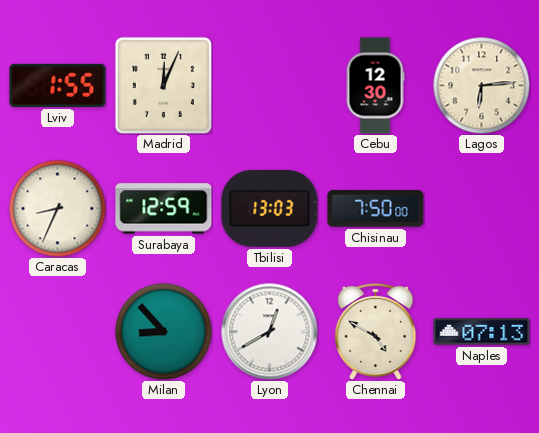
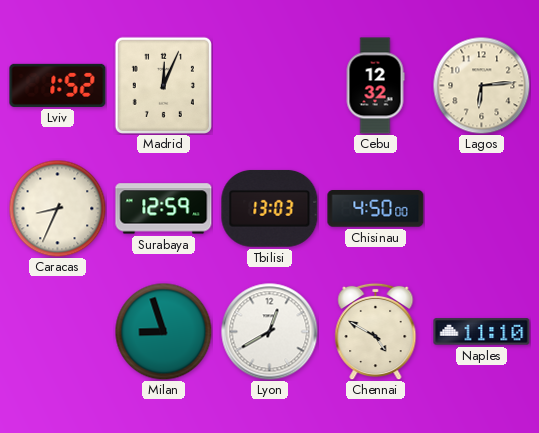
Lviv: 1:55 -> 1:52
Cebu: 12:30 -> 12:32
Chisinau: 7:50 -> 4:50
Milan: 8:53 -> 8:57
Naples: 07:13 -> 11:10
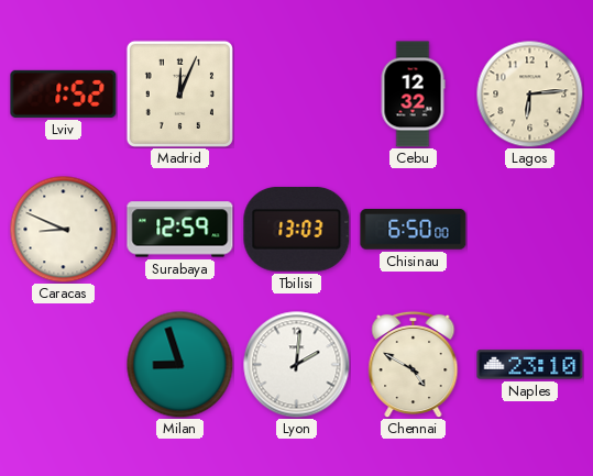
Caracas: 8:34 -> 8:49
Chisinau: 4:50 -> 6:50
Lyon: 12:40 -> 2:01
Naples: 11:10 -> 23:10
